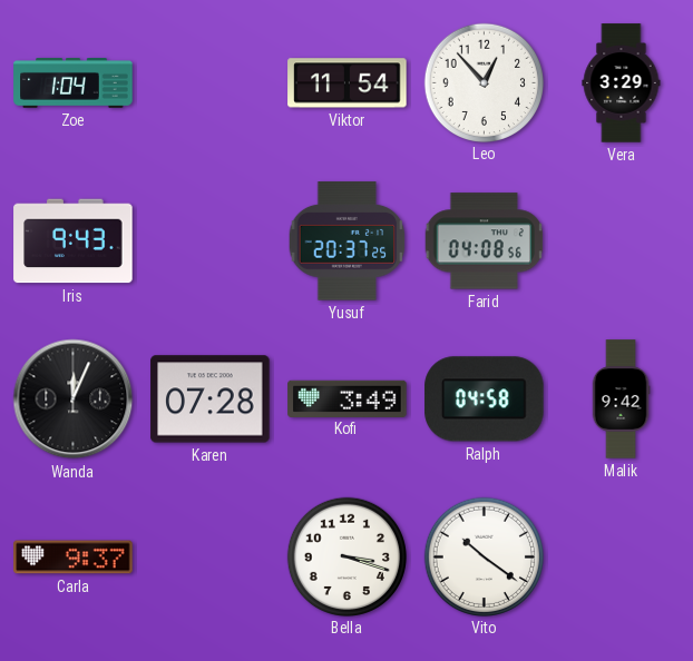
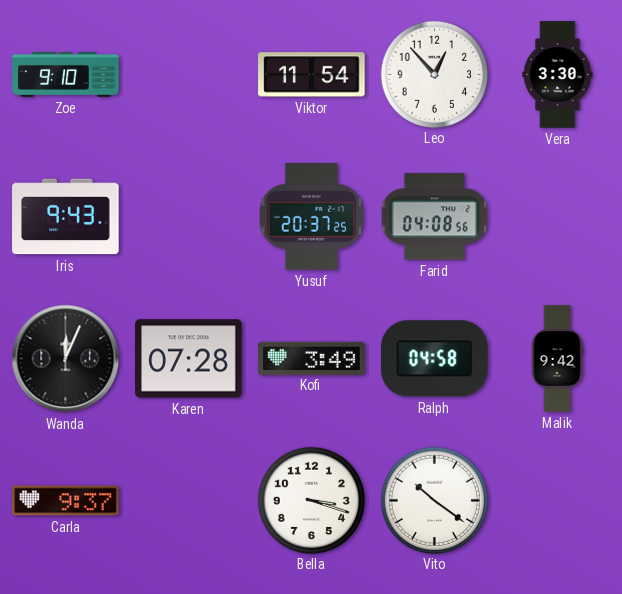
Zoe: 1:04 -> 9:10
Vera: 3:29 -> 3:30
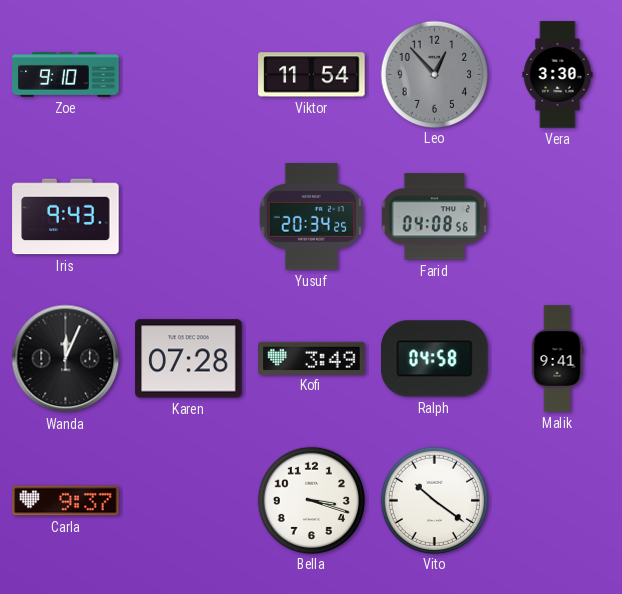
Leo dial: white -> grey
Yusuf: 20:37 -> 20:34
Malik: 9:42 -> 9:41
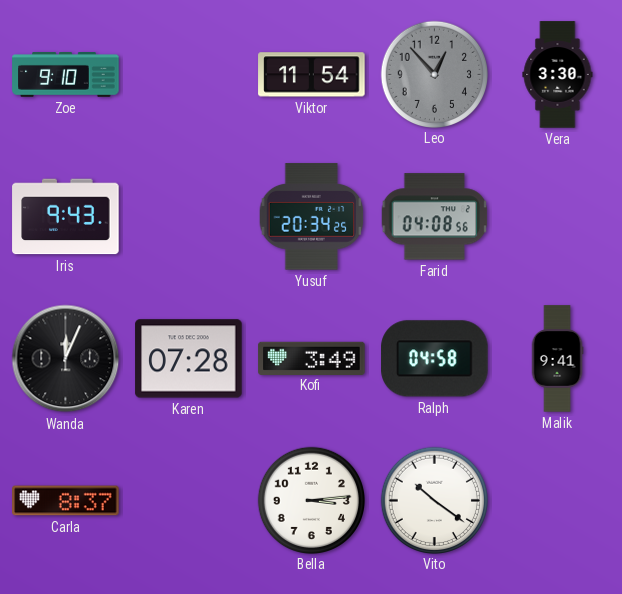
Carla: 9:37 -> 8:37
Bella: 3:18 -> 3:14
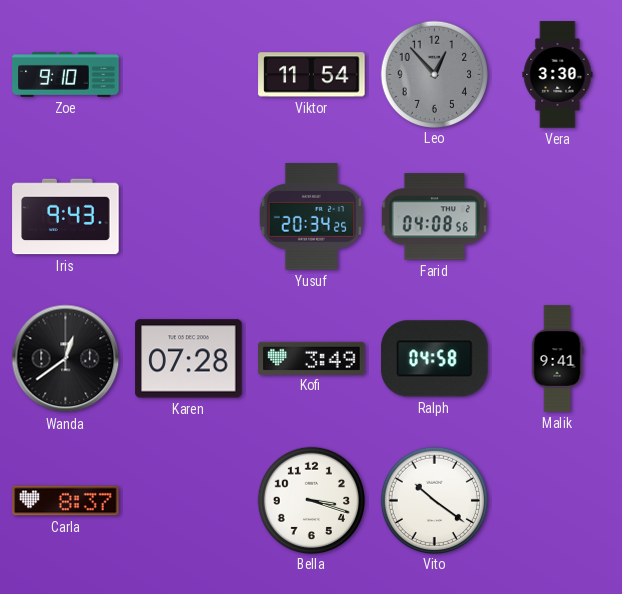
Wanda: 12:04 -> 12:39
Bella: 3:14 -> 3:18
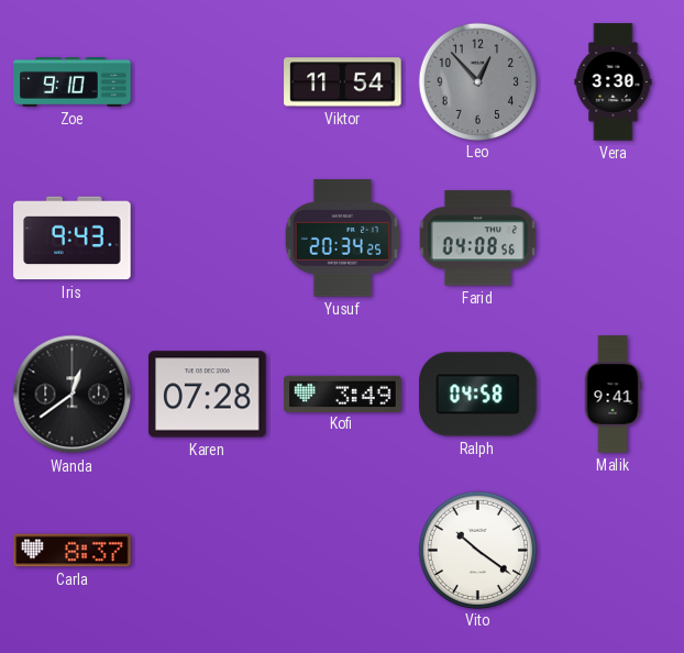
Bella: 3:18 -> none
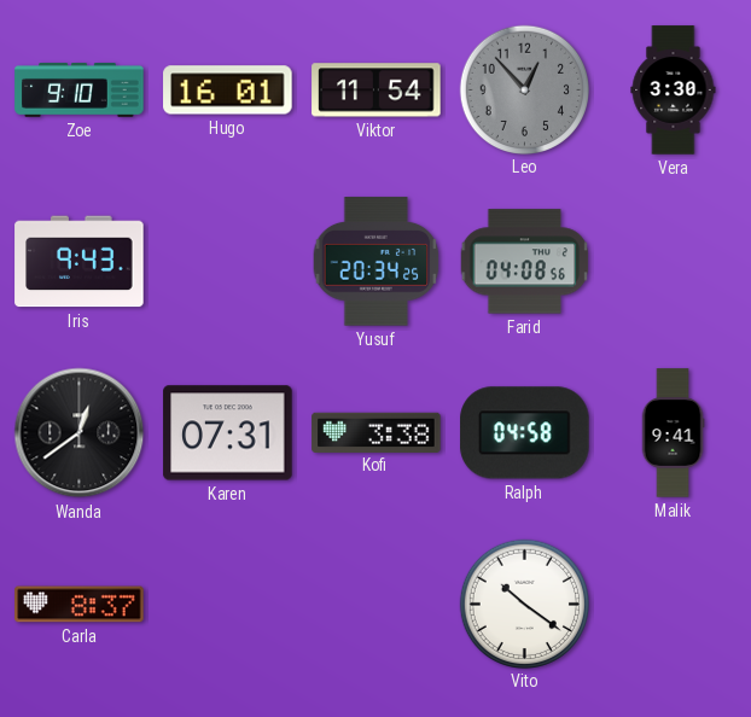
Hugo: none -> 16:01
Karen: 07:28 -> 07:31
Kofi: 3:49 -> 3:38
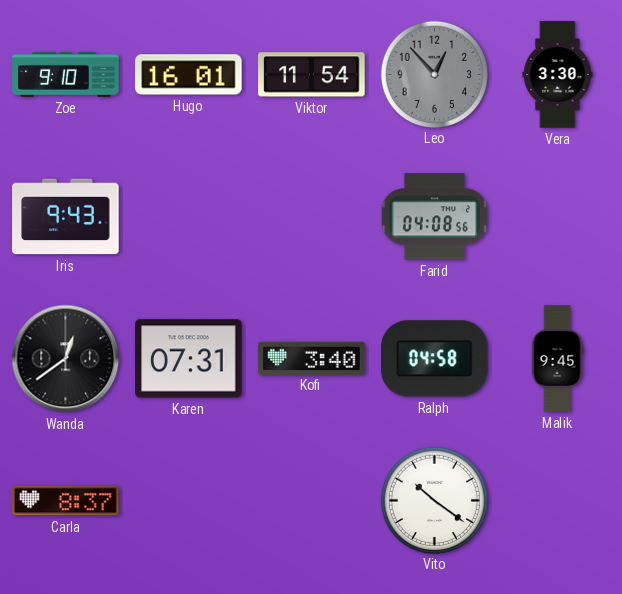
Yusuf: 20:34 -> none
Kofi: 3:38 -> 3:40
Malik: 9:41 -> 9:45
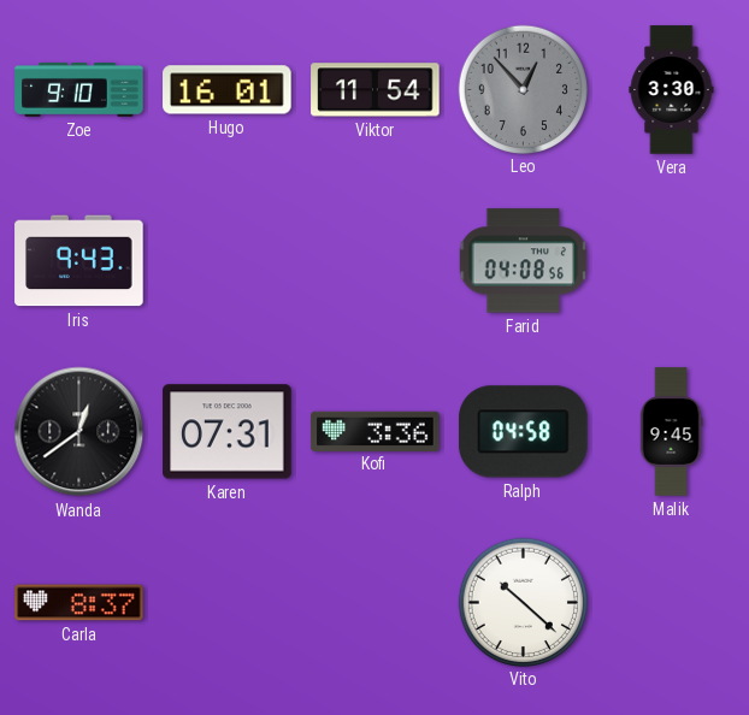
Kofi: 3:40 -> 3:36
Vito: 10:21 -> 10:22
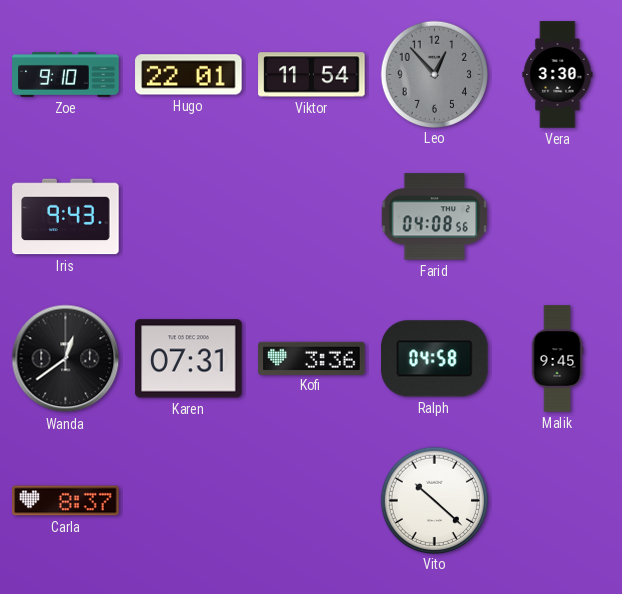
Hugo: 16:01 -> 22:01
